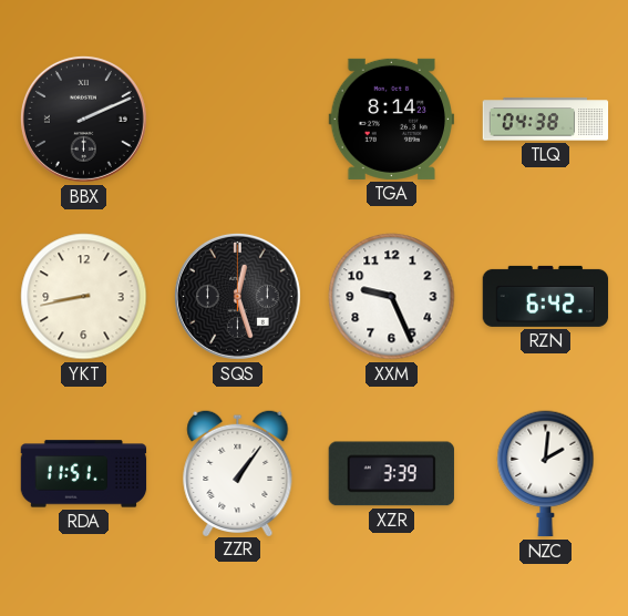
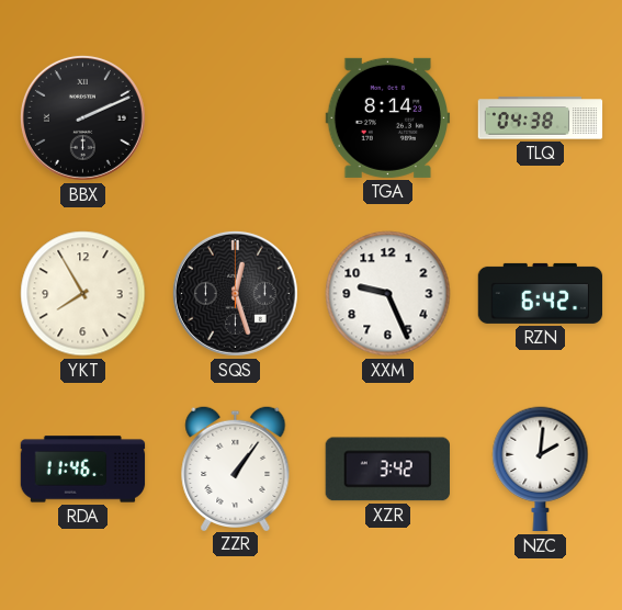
YKT: 8:43 -> 7:55
RDA: 11:51 -> 11:46
XZR: 3:39 -> 3:42
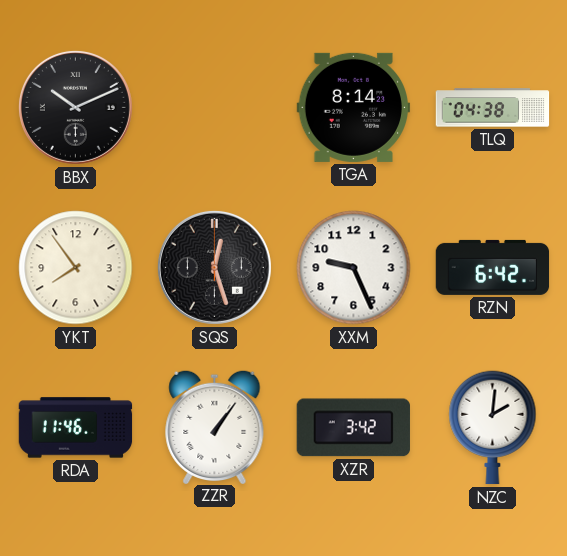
BBX: 2:11 -> 10:11
YKT: 7:55 -> 7:54
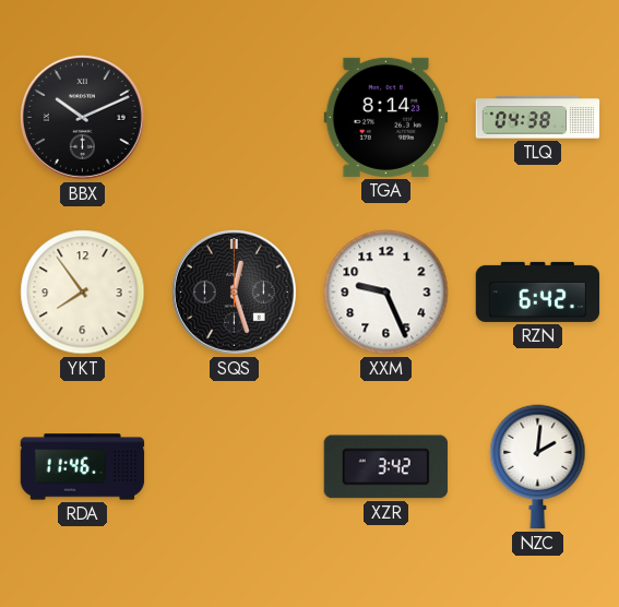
ZZR: 1:06 -> none
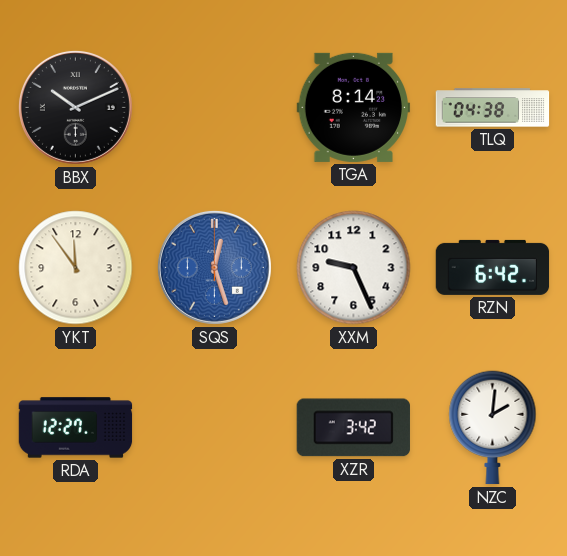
YKT: 7:54 -> 11:54
SQS dial: black -> blue
RDA: 11:46 -> 12:27
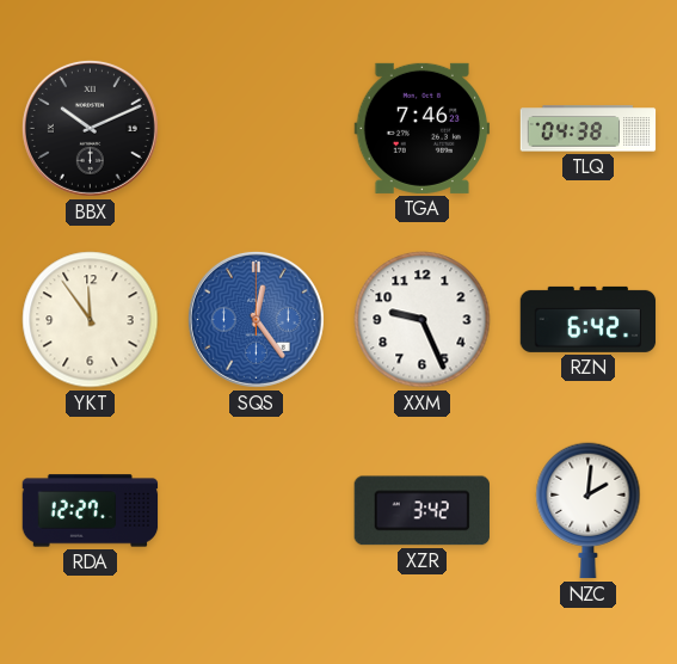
TGA: 8:14 -> 7:46
SQS: 12:27 -> 12:24
